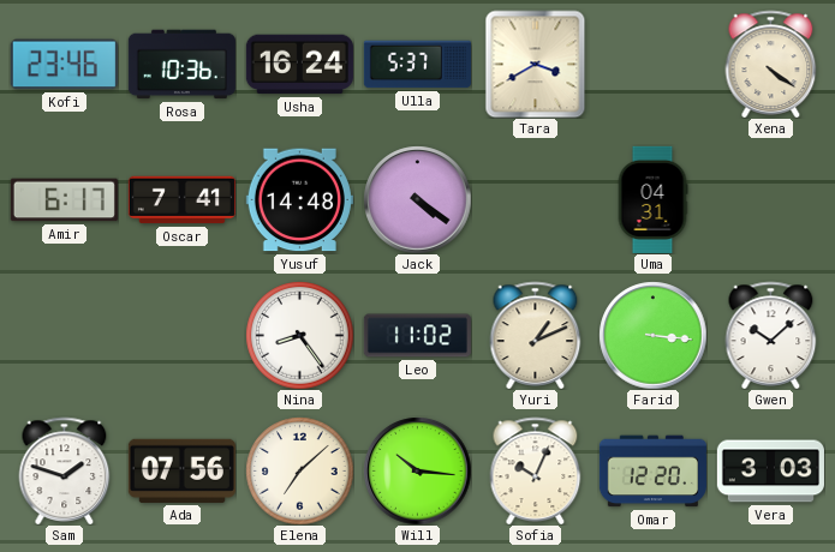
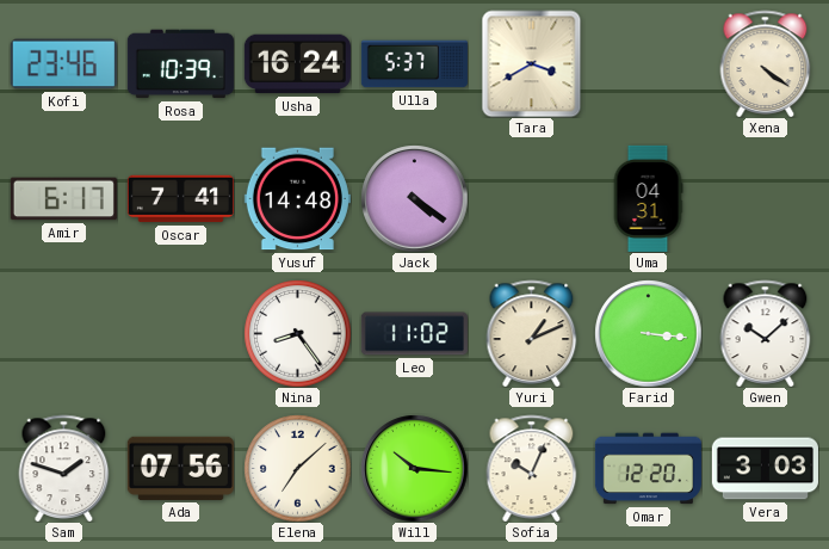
Rosa: 10:36 -> 10:39
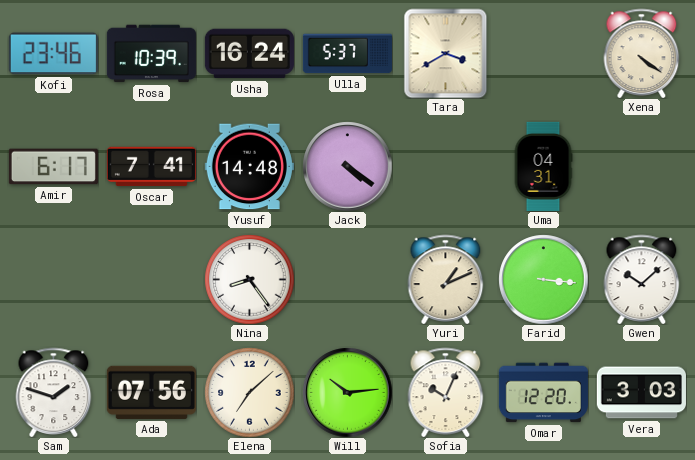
Leo: 11:02 -> none
Will: 10:16 -> 10:14
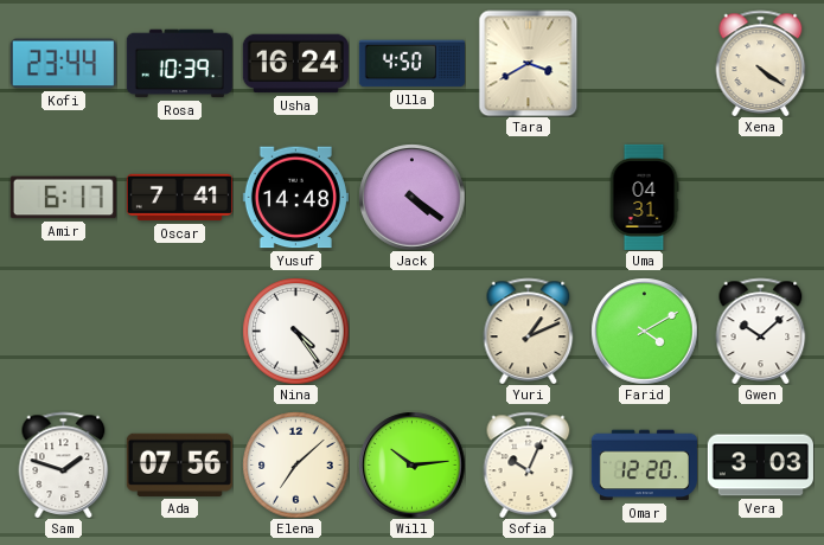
Kofi: 23:46 -> 23:44
Ulla: 5:37 -> 4:50
Nina: 8:24 -> 4:24
Farid: 3:16 -> 4:10
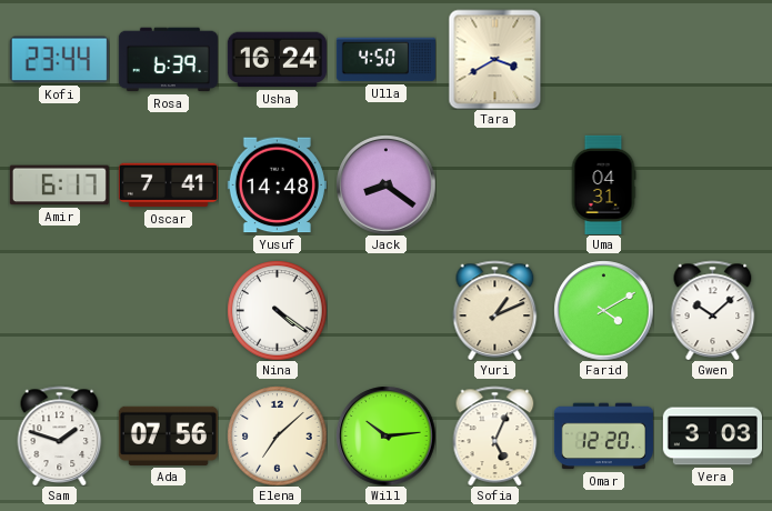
Rosa: 10:39 -> 6:39
Xena: 4:21 -> none
Jack: 4:21 -> 8:21
Nina: 4:24 -> 4:21
Sofia: 10:04 -> 5:04
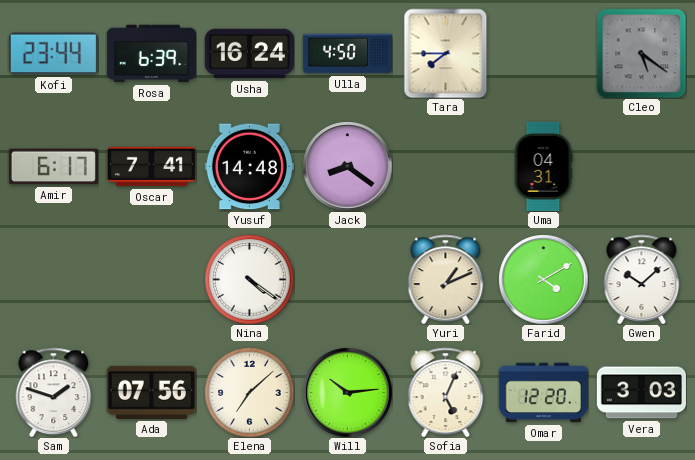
Tara: 3:40 -> 7:45
Cleo: none -> 5:21
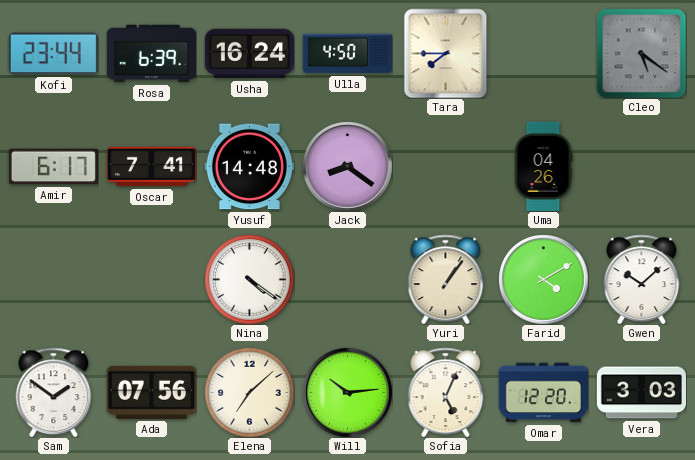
Uma: 04:31 -> 04:26
Yuri: 1:11 -> 1:06
Sam: 1:48 -> 1:51
